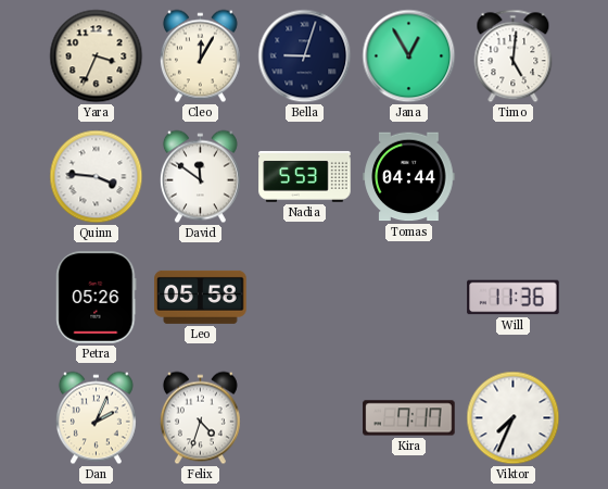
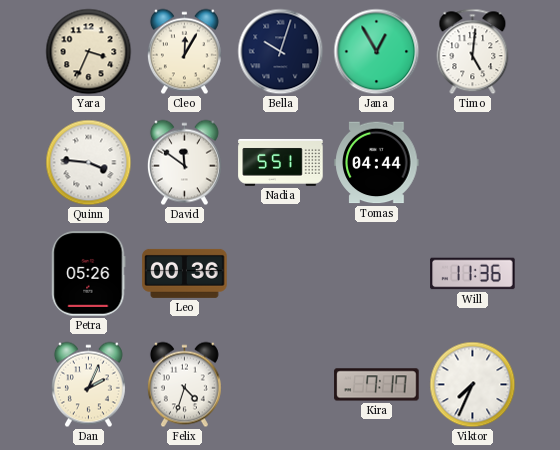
Bella: 9:03 -> 10:03
Nadia: 5:53 -> 5:51
Leo: 05:58 -> 00:36
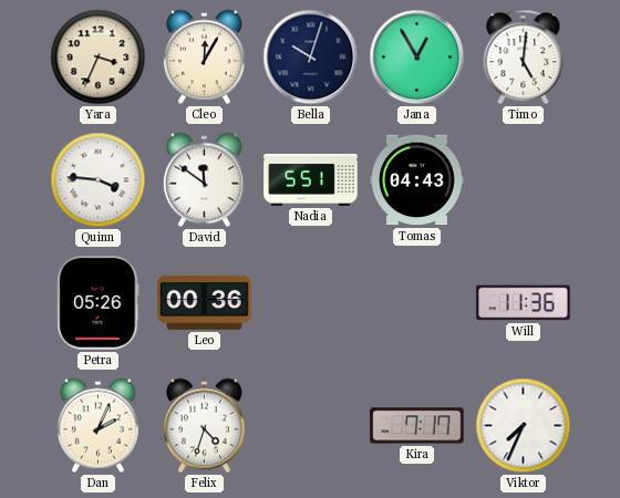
Tomas: 04:44 -> 04:43
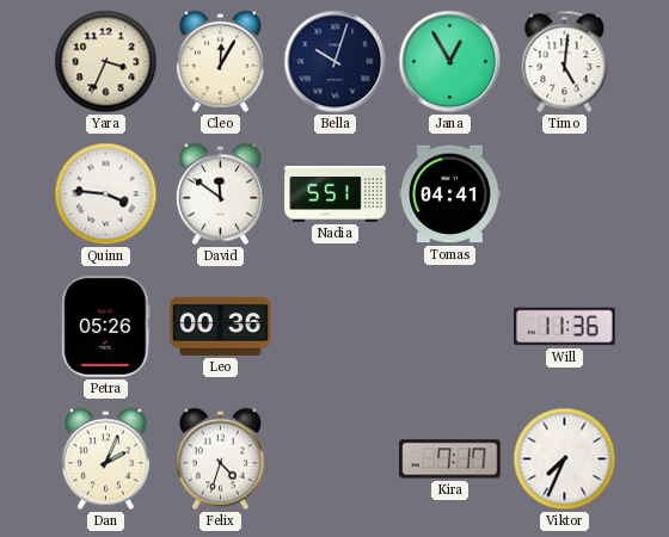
Tomas: 04:43 -> 04:41
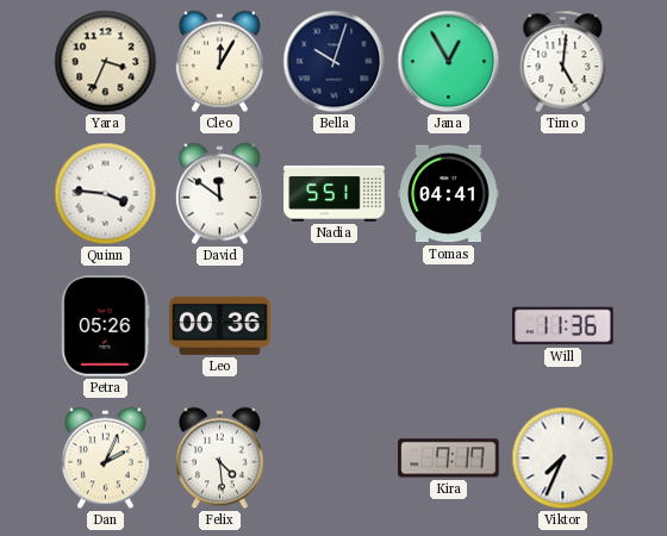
Felix: 4:33 -> 4:29
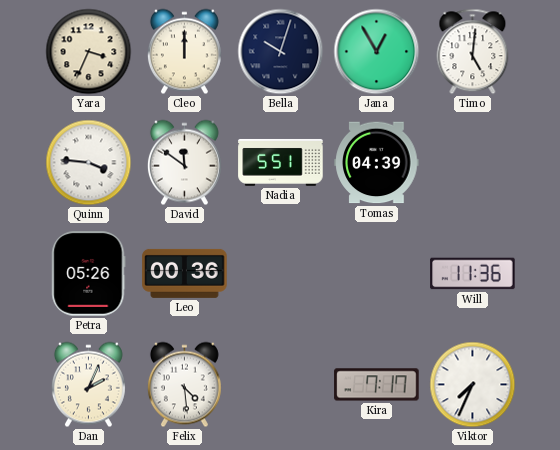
Cleo: 12:05 -> 12:00
Tomas: 04:41 -> 04:39
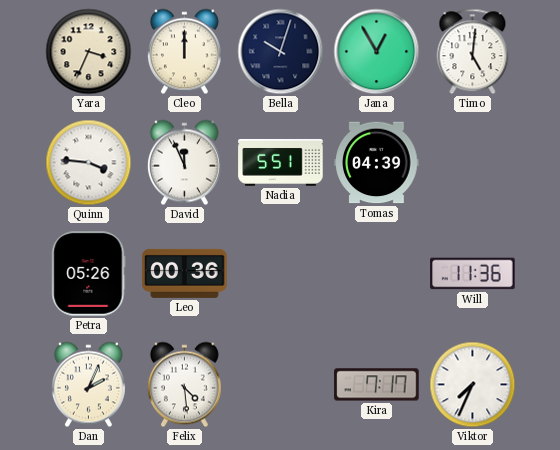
David: 11:51 -> 11:56
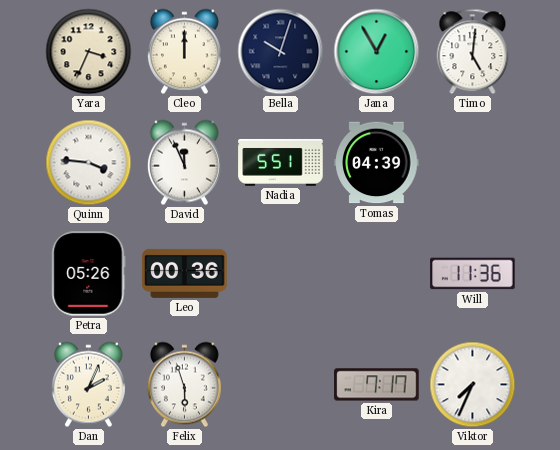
Felix: 4:29 -> 5:57
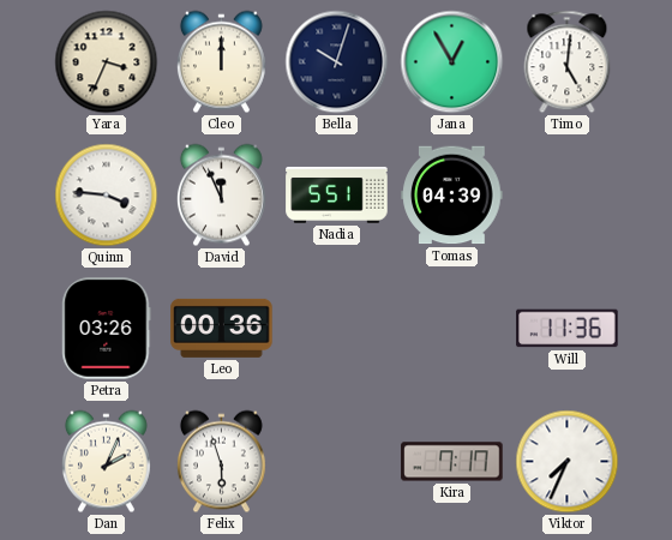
Petra: 05:26 -> 03:26
